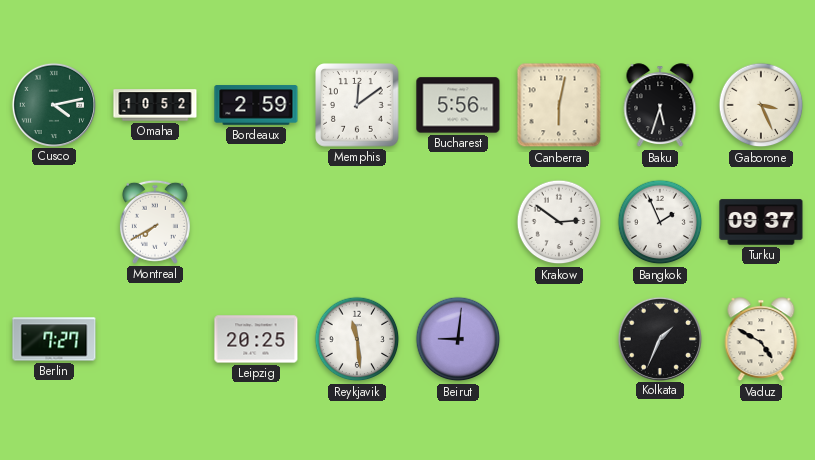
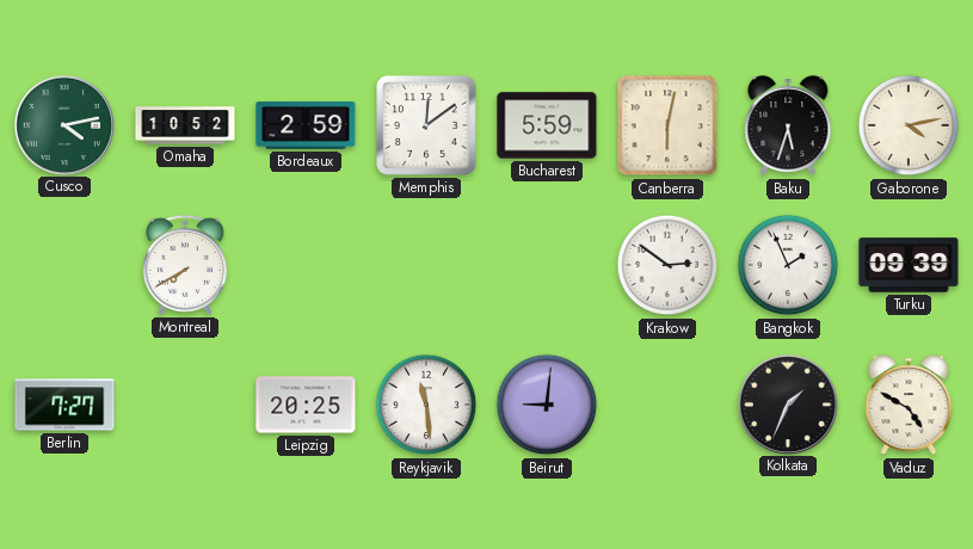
Bucharest: 5:56 -> 5:59
Gaborone: 3:26 -> 4:13
Turku: 09:37 -> 09:39
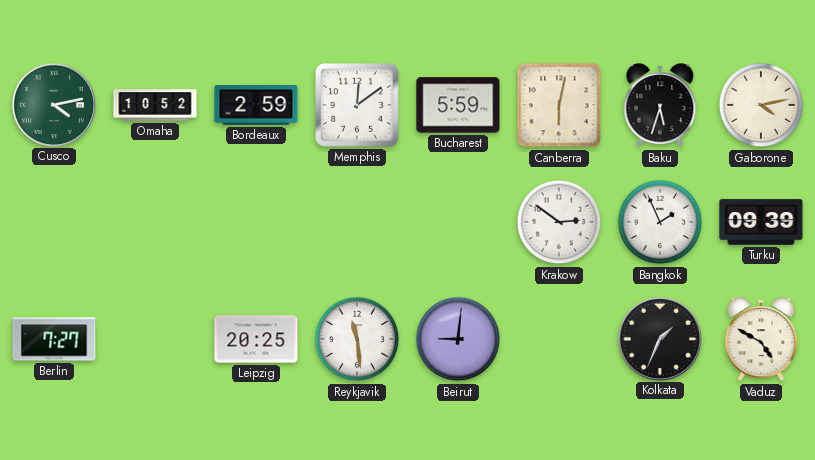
Montreal: 7:40 -> none
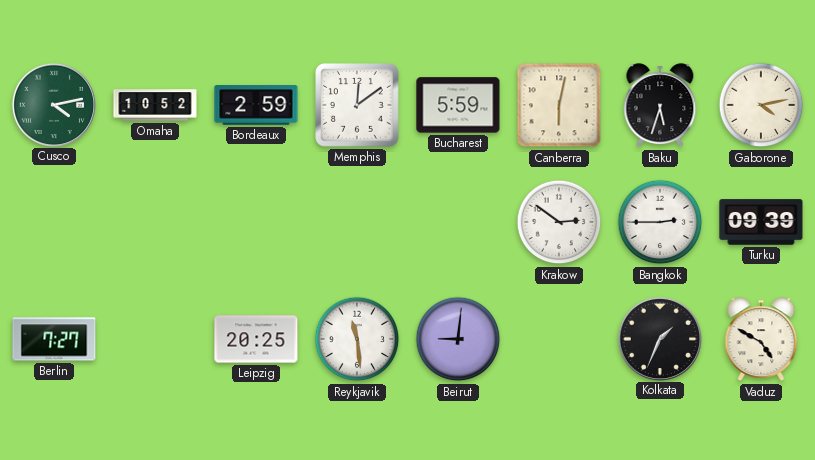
Bangkok: 1:56 -> 2:45
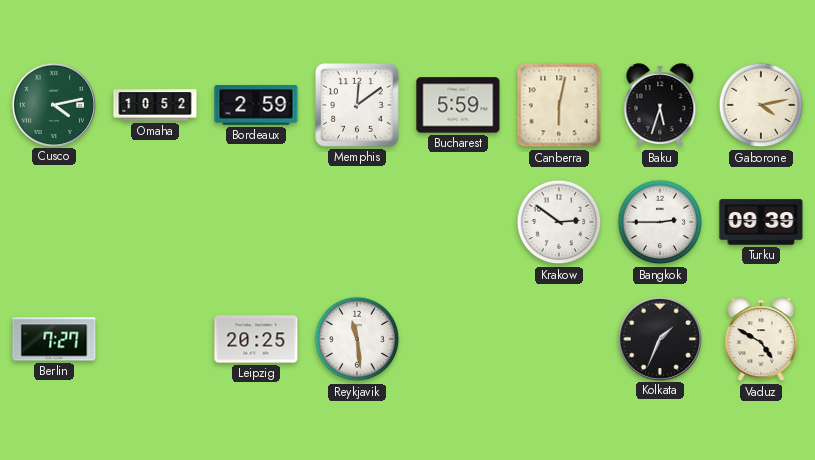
Beirut: 9:01 -> none
